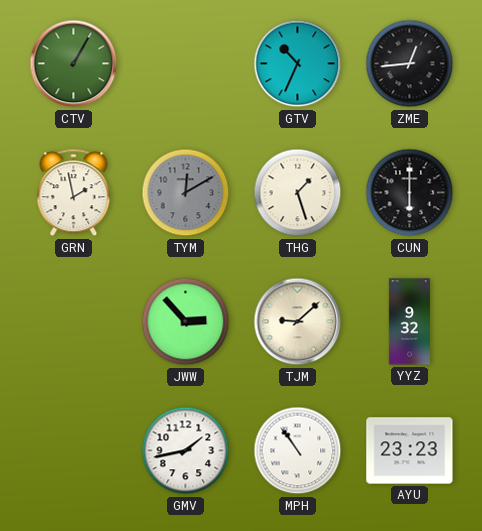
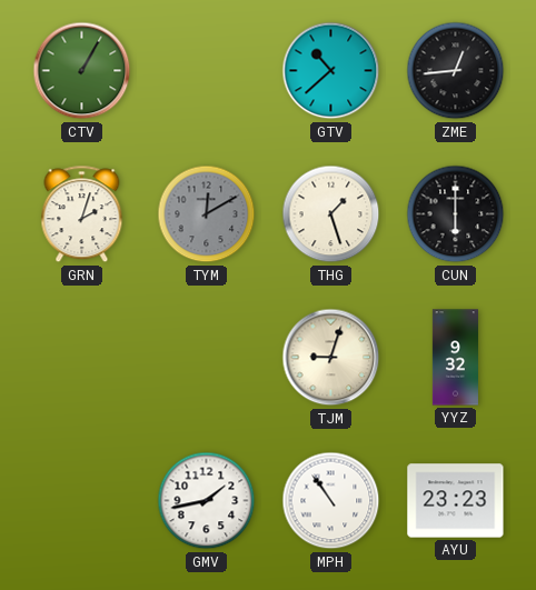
GTV: 10:34 -> 10:38
GRN: 1:58 -> 2:03
JWW: 2:53 -> none
TJM: 9:08 -> 9:03
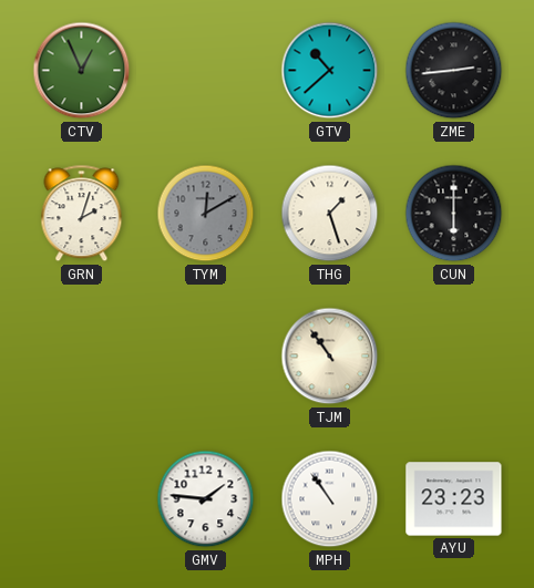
CTV: 1:05 -> 12:56
ZME: 12:44 -> 2:44
TJM: 9:03 -> 10:54
YYZ: 9:32 -> none
GMV: 1:43 -> 1:46
